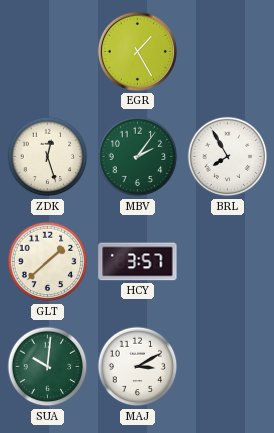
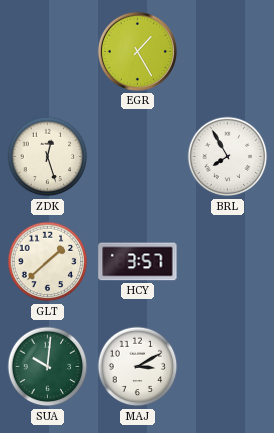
MBV: 2:06 -> none
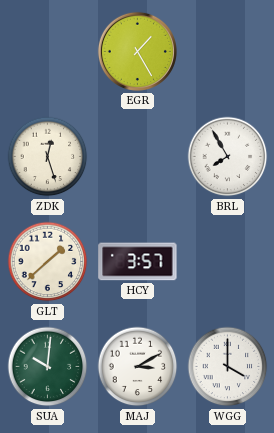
WGG: none -> 4:00
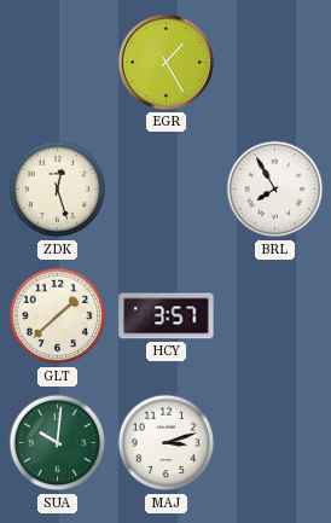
MAJ: 3:10 -> 3:12
WGG: 4:00 -> none
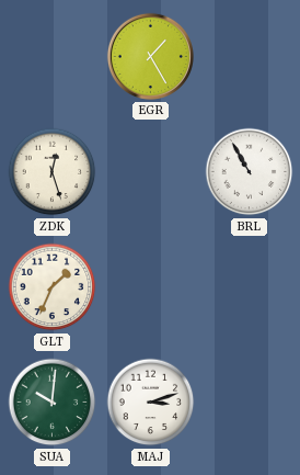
BRL: 7:55 -> 10:55
GLT: 1:38 -> 1:34
HCY: 3:57 -> none
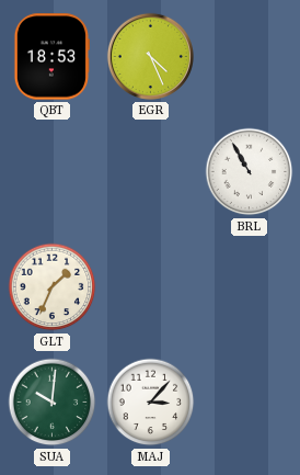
QBT: none -> 18:53
EGR: 1:25 -> 4:26
ZDK: 12:27 -> none
MAJ: 3:12 -> 3:07
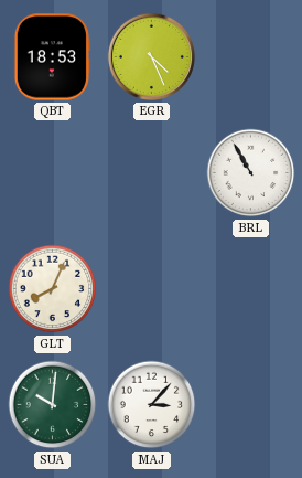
GLT: 1:34 -> 8:04
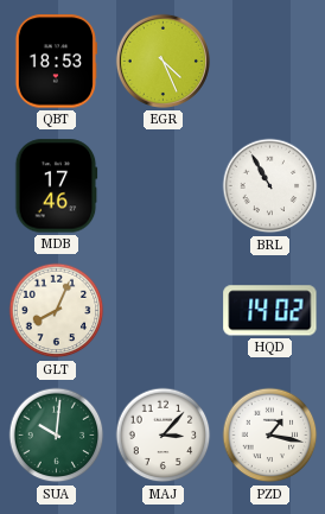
MDB: none -> 17:46
HQD: none -> 14:02
PZD: none -> 1:17
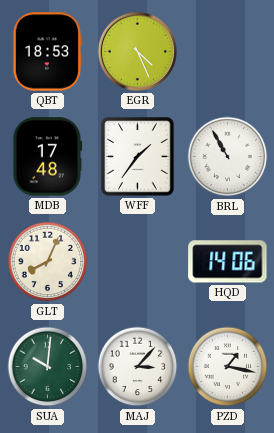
MDB: 17:46 -> 17:48
WFF: none -> 1:36
HQD: 14:02 -> 14:06
